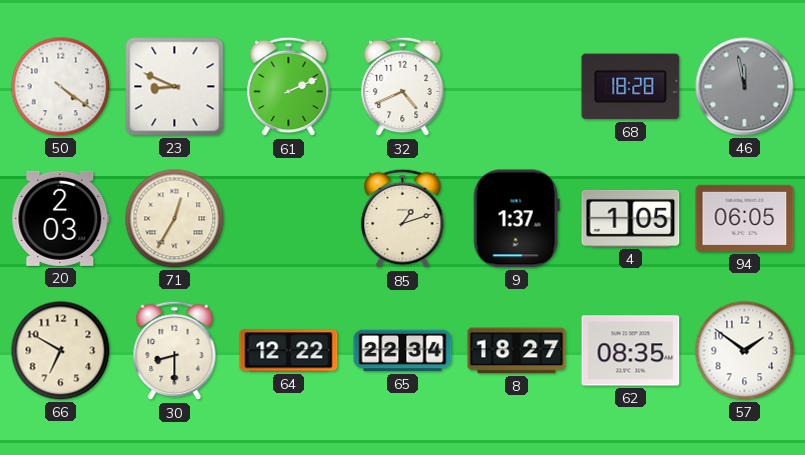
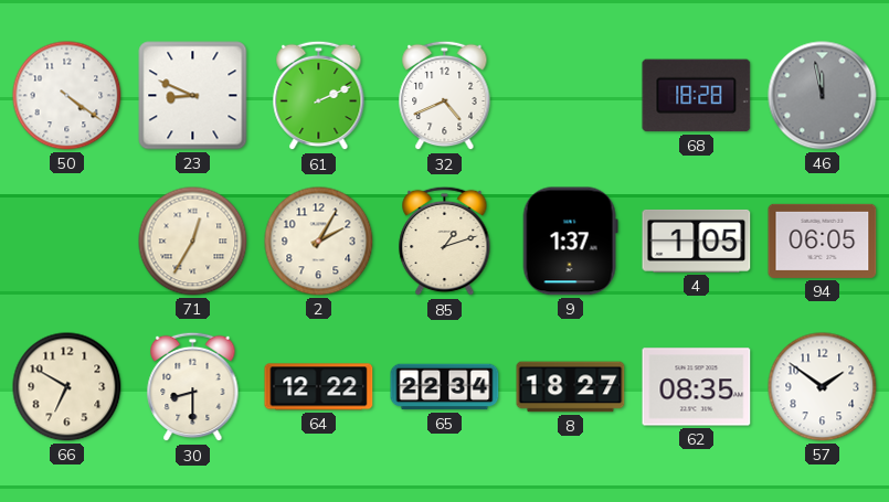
20: 2:03 -> none
2: none -> 2:05
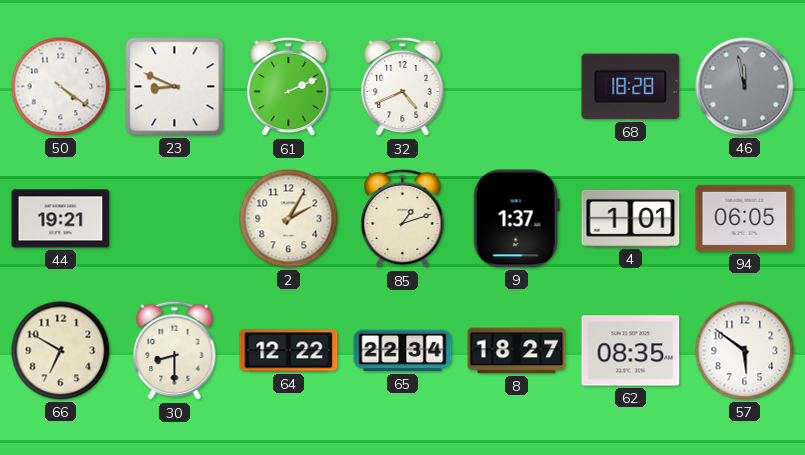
44: none -> 19:21
71: 12:35 -> none
4: 1:05 -> 1:01
57: 1:51 -> 5:51
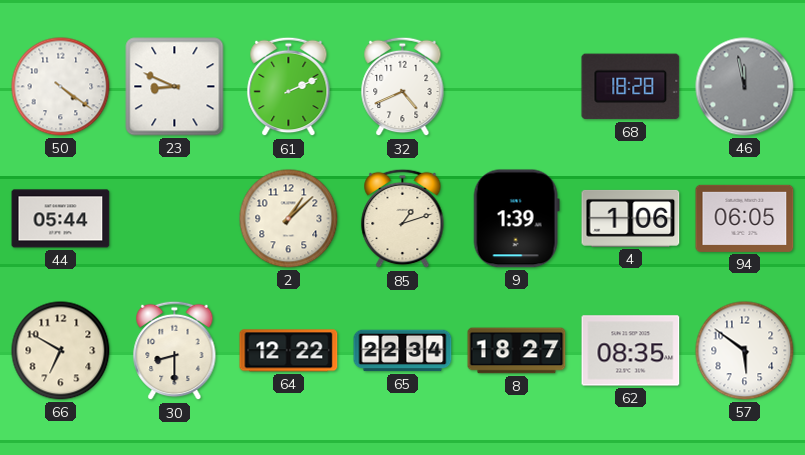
44: 19:21 -> 05:44
2: 2:05 -> 1:08
9: 1:37 -> 1:39
4: 1:01 -> 1:06
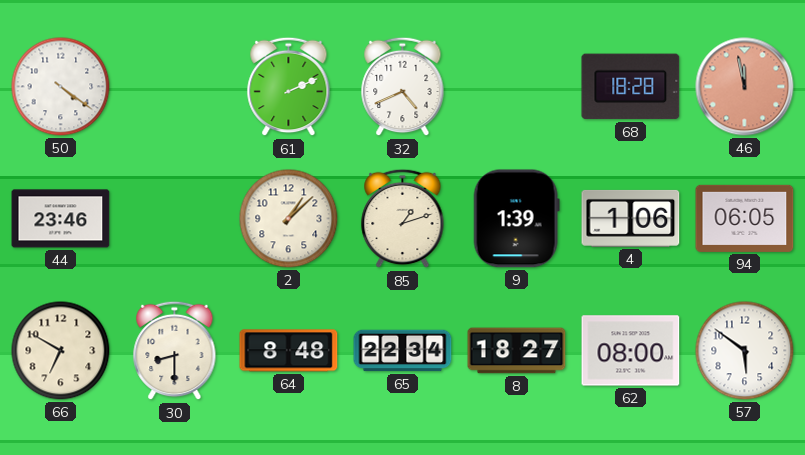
23: 8:49 -> none
46 dial: grey -> salmon
44: 05:44 -> 23:46
64: 12:22 -> 8:48
62: 08:35 -> 08:00
